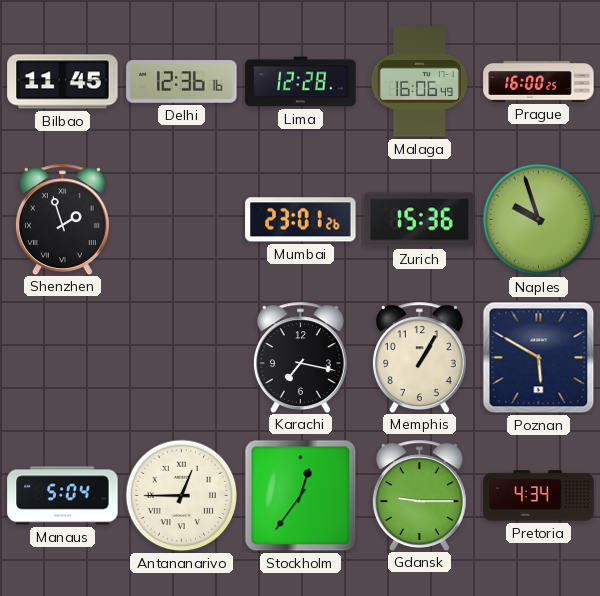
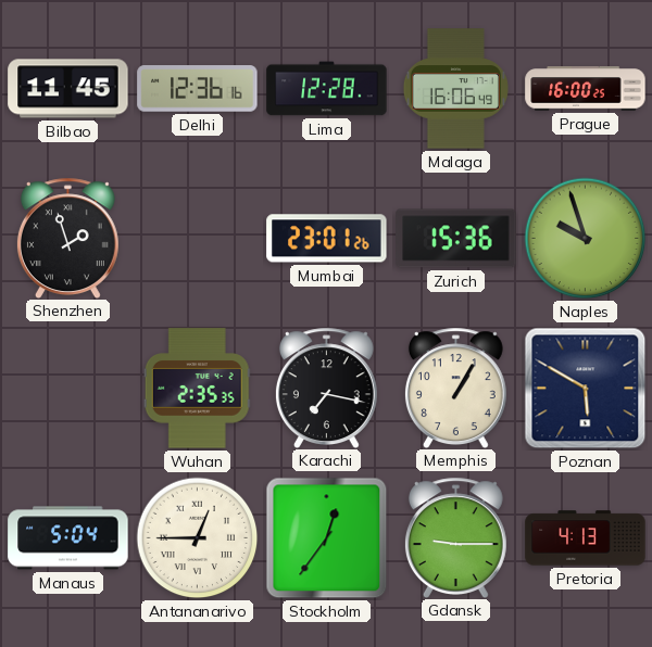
Wuhan: none -> 2:35
Pretoria: 4:34 -> 4:13
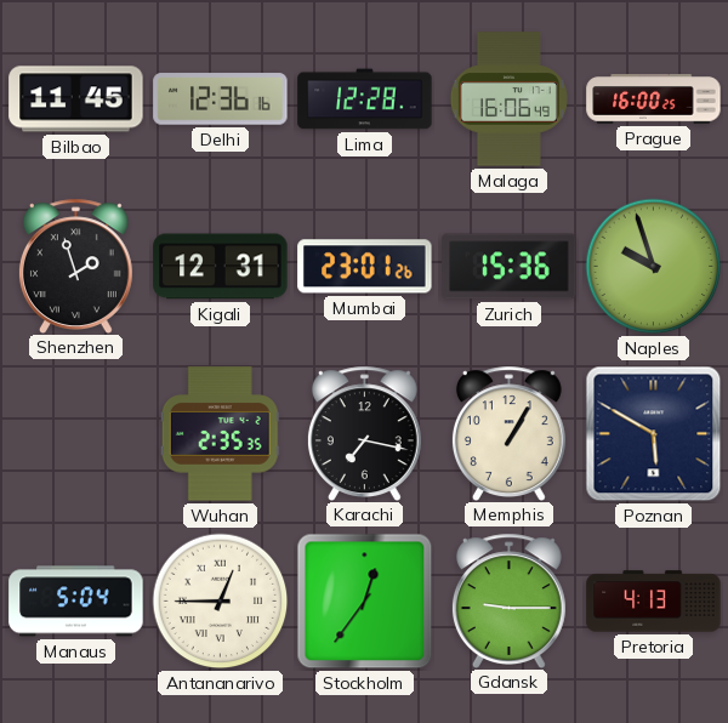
Kigali: none -> 12:31
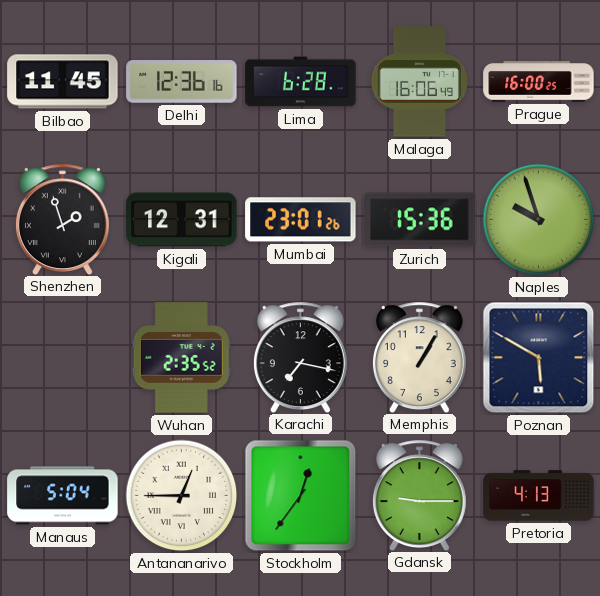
Lima: 12:28 -> 6:28
Wuhan: 2:35:35 -> 2:35:52
